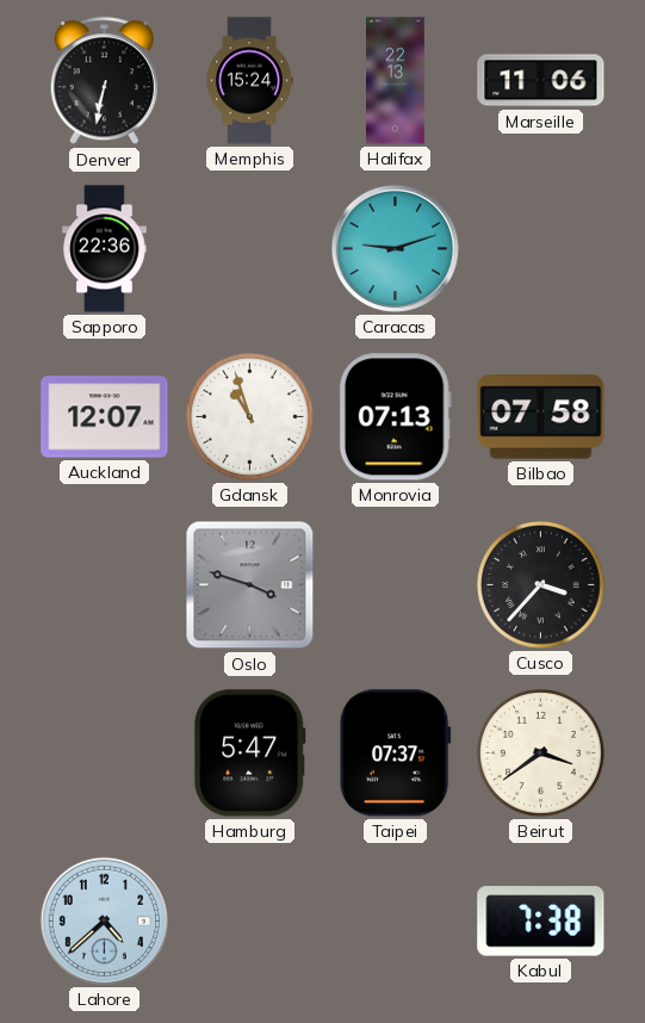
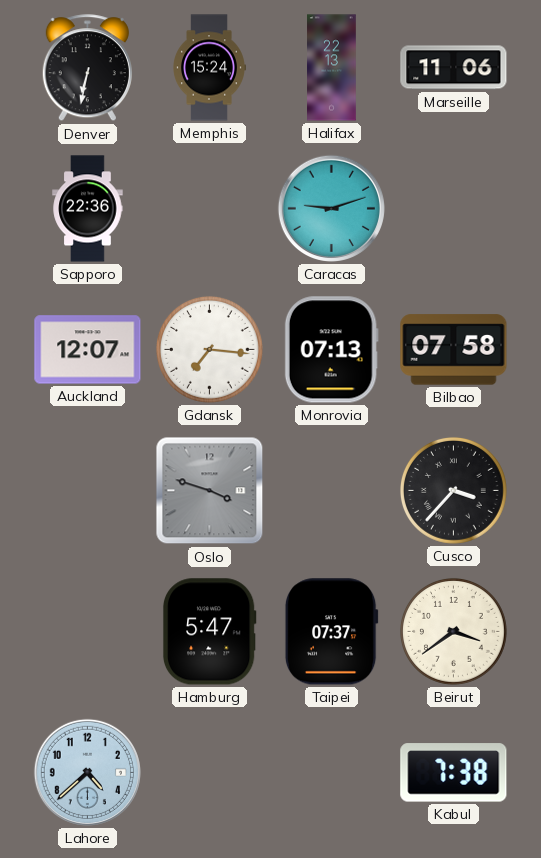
Gdansk: 10:57 -> 7:16
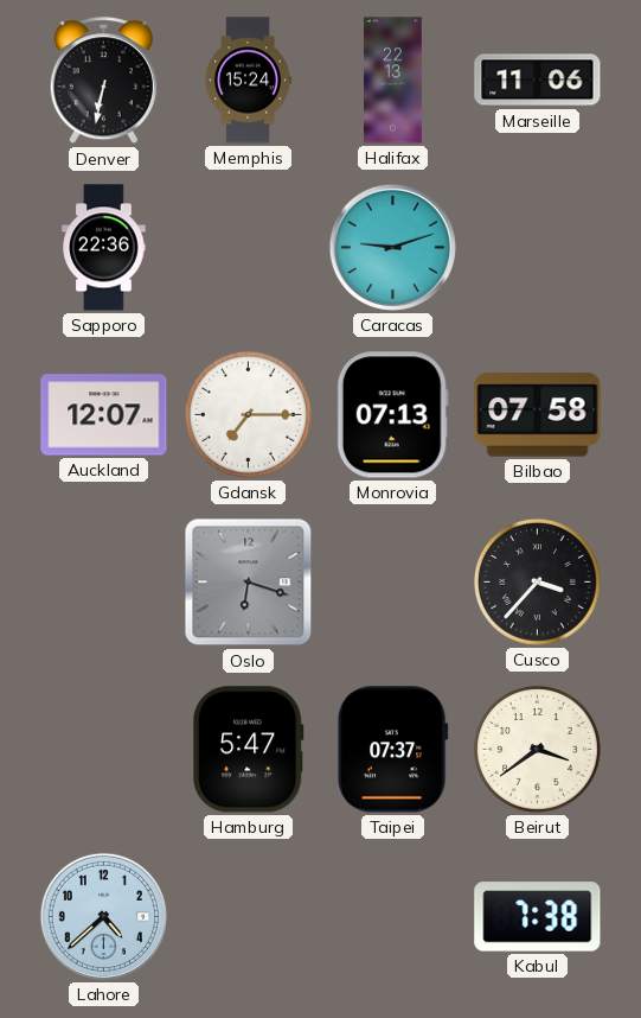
Gdansk: 7:16 -> 7:15
Oslo: 3:48 -> 6:18
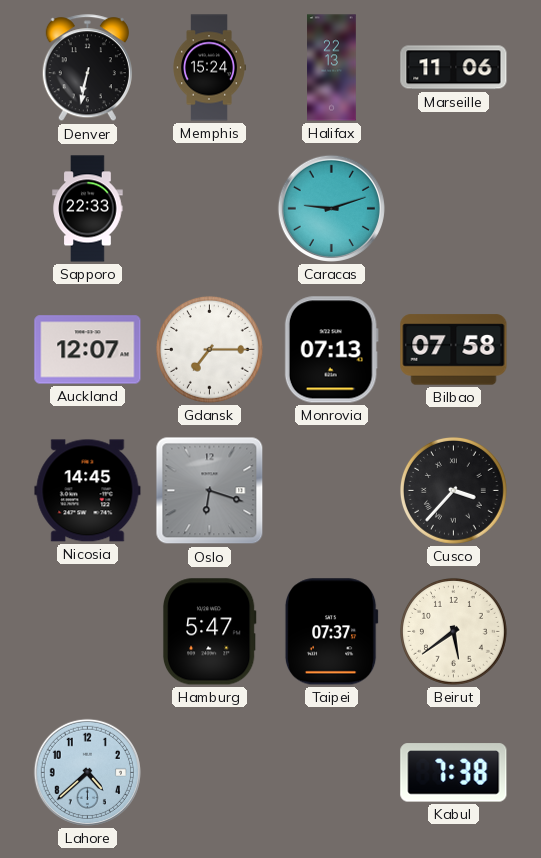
Sapporo: 22:36 -> 22:33
Nicosia: none -> 14:45
Beirut: 3:39 -> 5:39
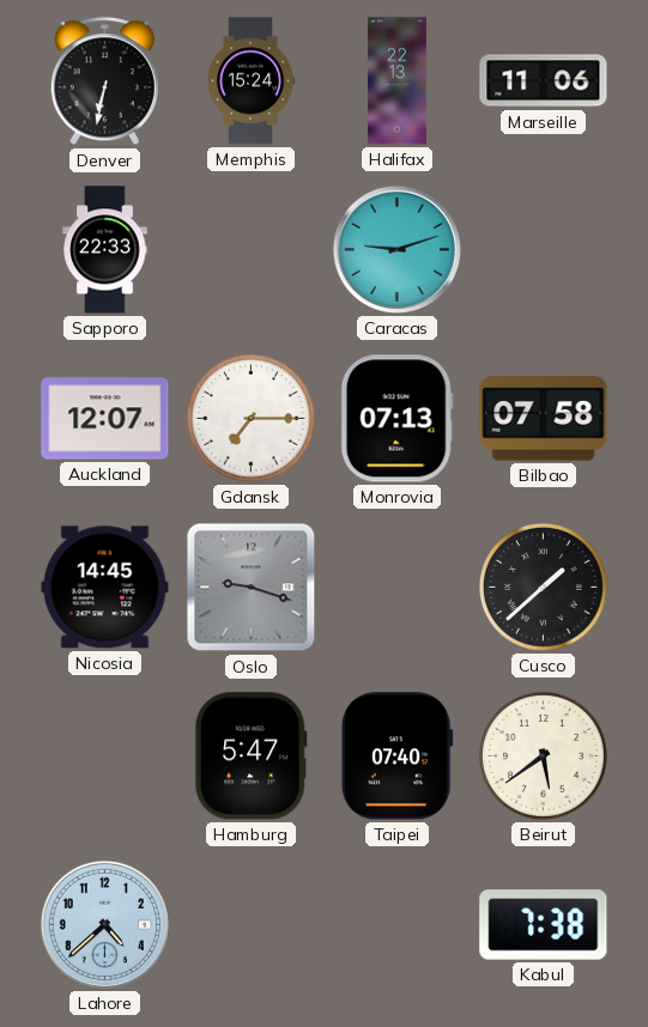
Oslo: 6:18 -> 9:18
Cusco: 3:37 -> 1:38
Taipei: 07:37 -> 07:40
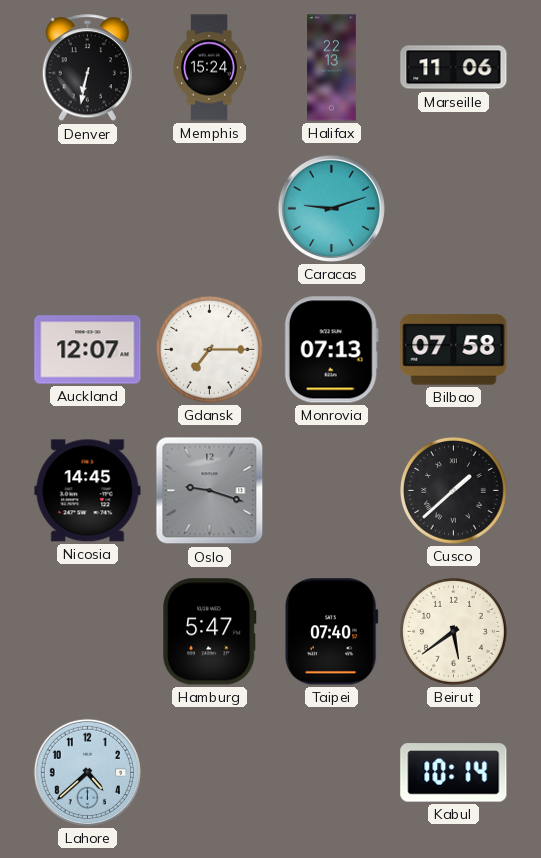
Sapporo: 22:33 -> none
Kabul: 7:38 -> 10:14
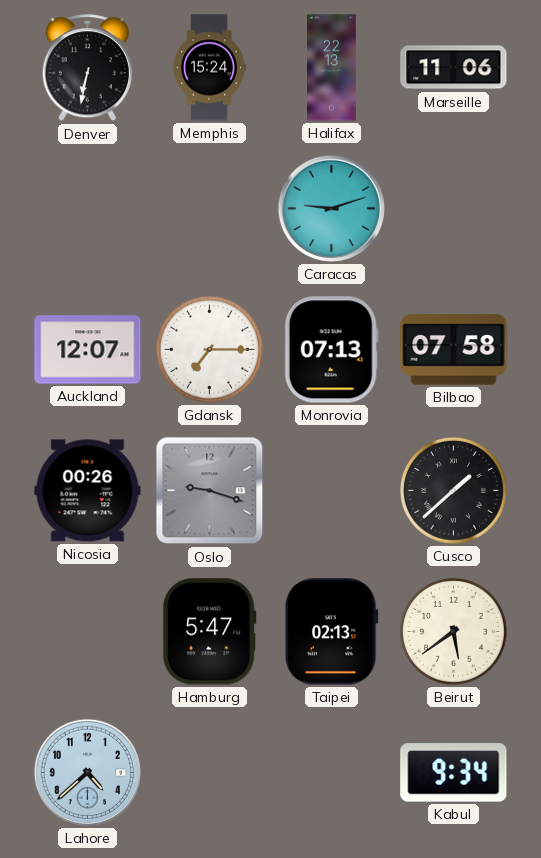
Nicosia: 14:45 -> 00:26
Taipei: 07:40 -> 02:13
Kabul: 10:14 -> 9:34
